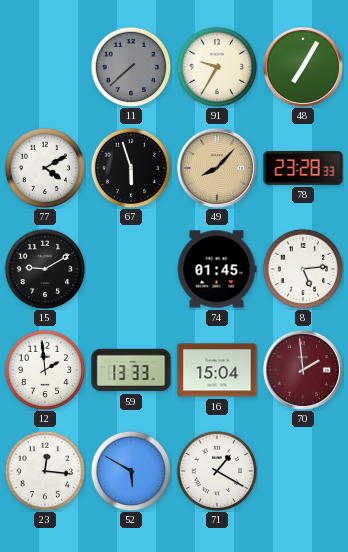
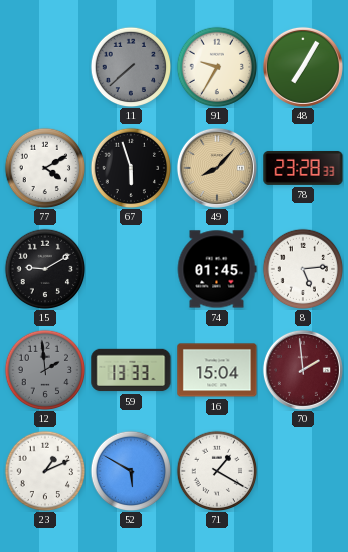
12 dial: white -> grey
23: 12:16 -> 1:11
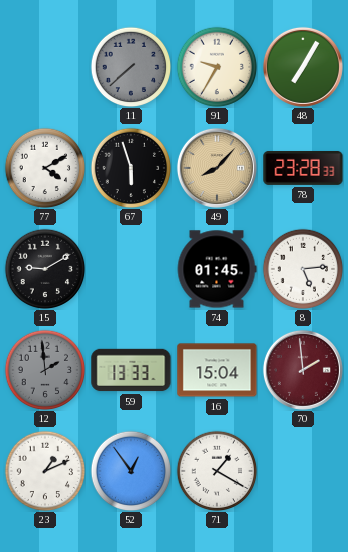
52: 5:50 -> 12:54
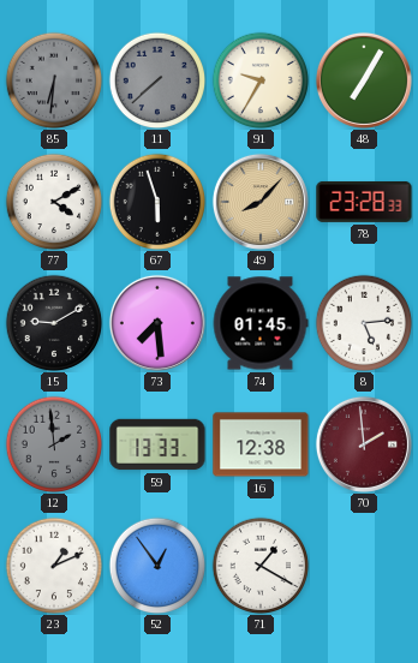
85: none -> 6:31
73: none -> 7:29
16: 15:04 -> 12:38
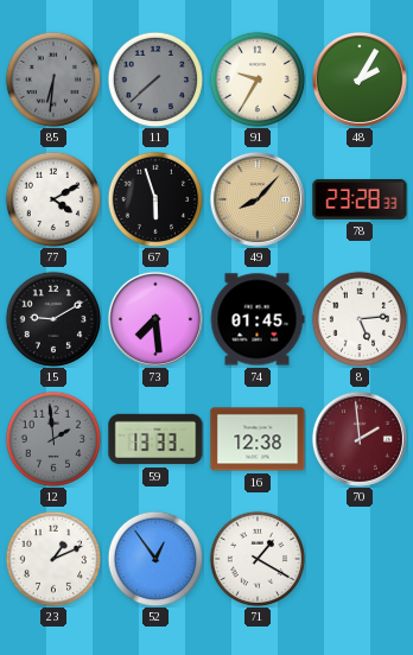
48: 7:05 -> 2:05
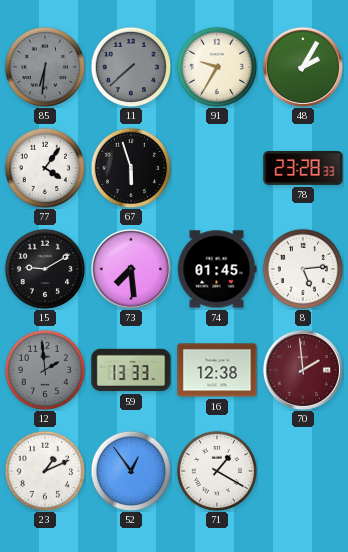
77: 4:10 -> 4:06
49: 8:07 -> none
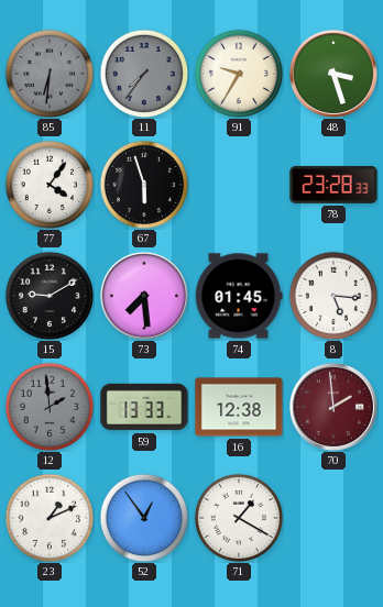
11: 7:38 -> 7:36
48: 2:05 -> 3:27
8: 5:14 -> 5:16
